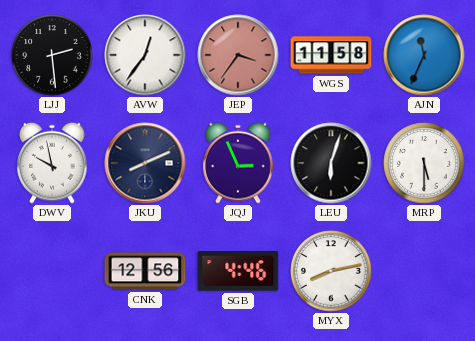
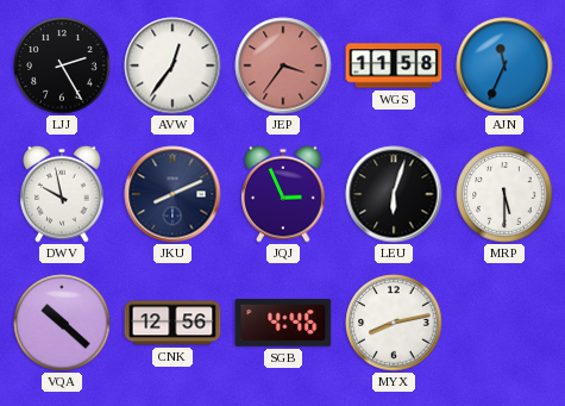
LJJ: 2:29 -> 2:25
VQA: none -> 10:22
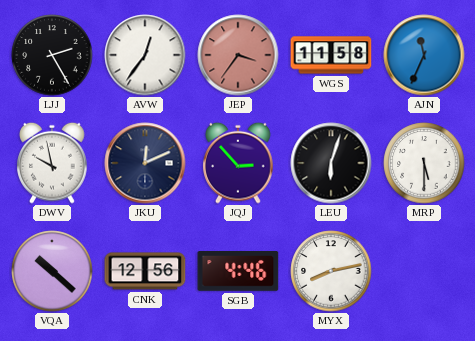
JKU: 8:11 -> 12:11
JQJ: 2:56 -> 2:53
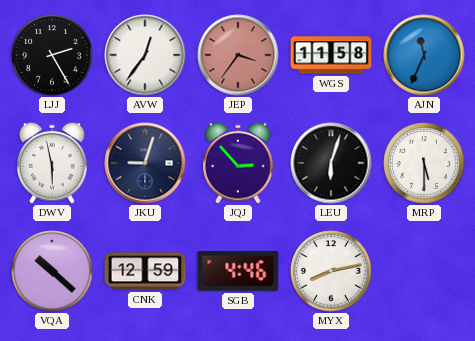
DWV: 9:58 -> 5:58
JKU: 12:11 -> 9:03
CNK: 12:56 -> 12:59
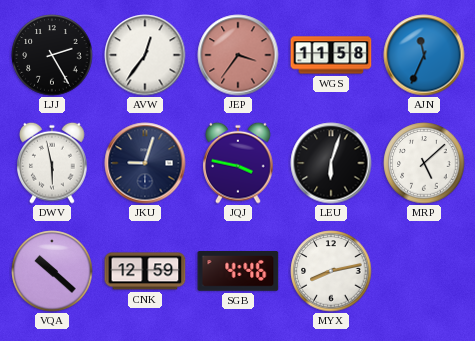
JQJ: 2:53 -> 3:47
MRP: 5:30 -> 5:08
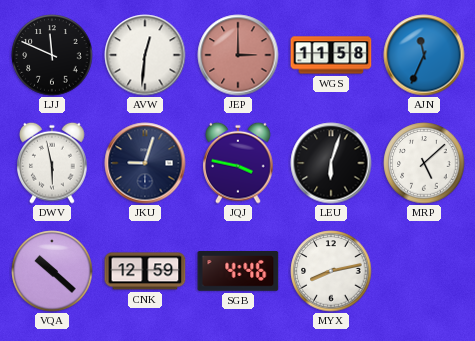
LJJ: 2:25 -> 11:49
AVW: 12:36 -> 12:31
JEP: 3:36 -> 3:00
